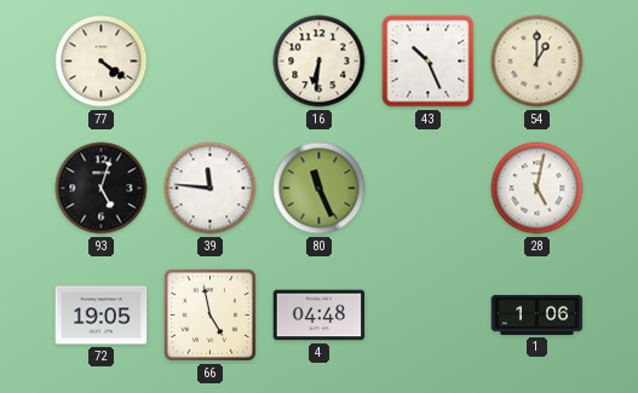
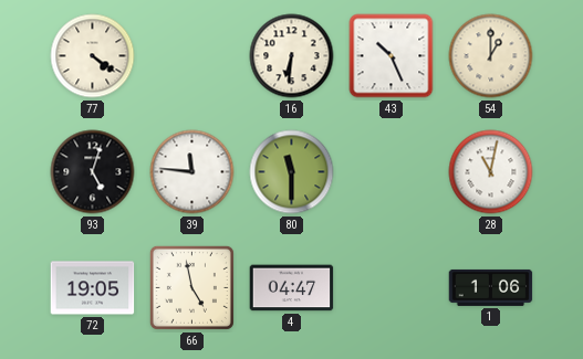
80: 11:26 -> 11:30
28: 5:02 -> 11:02
4: 04:48 -> 04:47
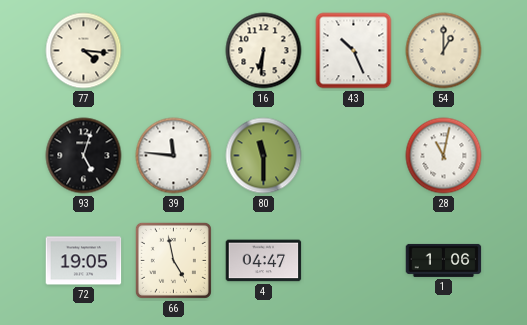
77: 4:21 -> 4:16
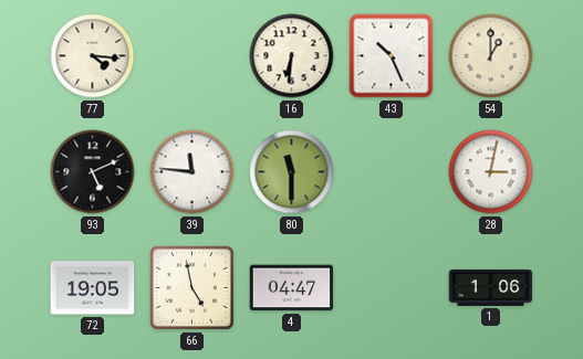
93: 5:03 -> 5:11
28: 11:02 -> 3:02
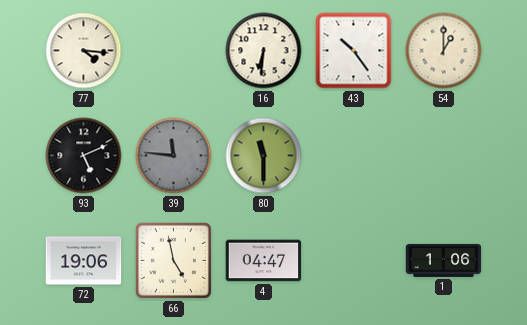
43: 10:26 -> 10:24
39 dial: white -> grey
28: 3:02 -> none
72: 19:05 -> 19:06
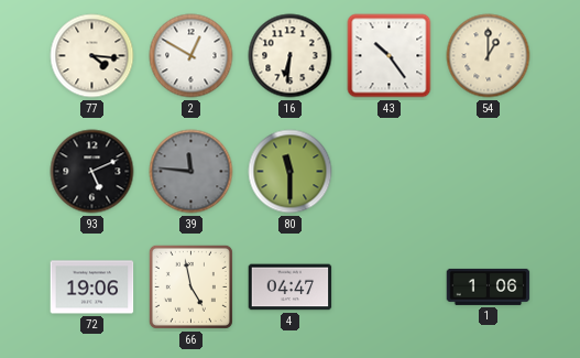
2: none -> 12:50
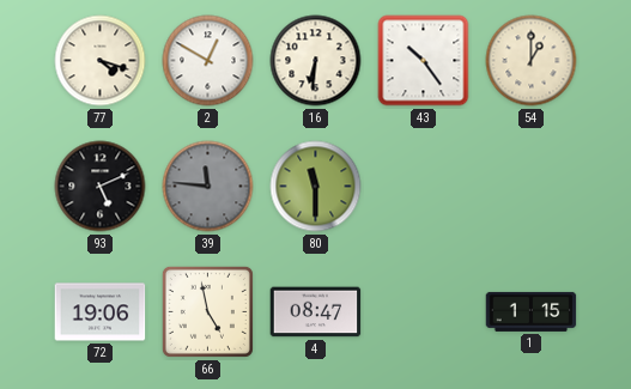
77: 4:16 -> 4:18
4: 04:47 -> 08:47
1: 1:06 -> 1:15
